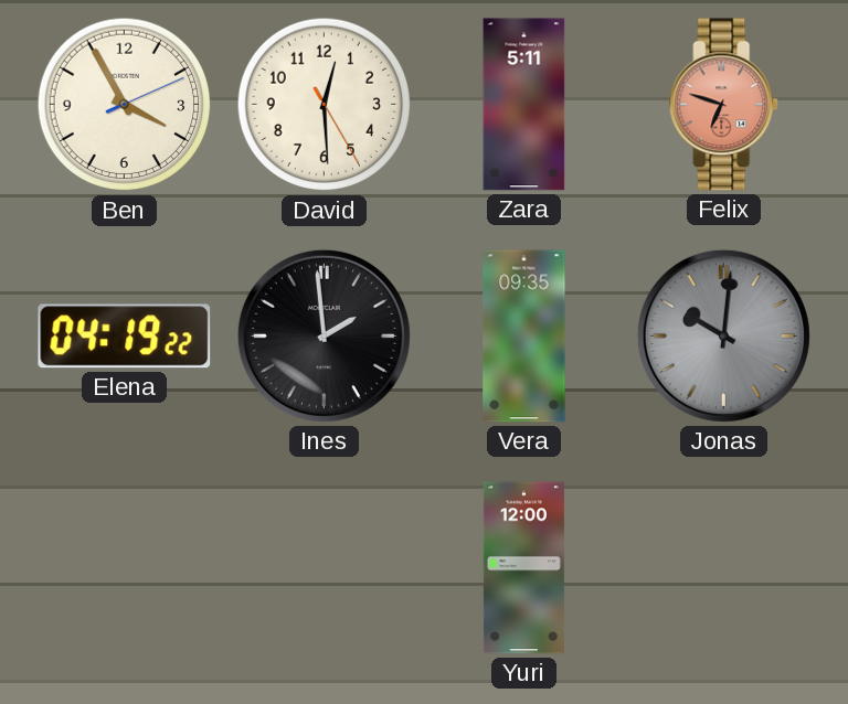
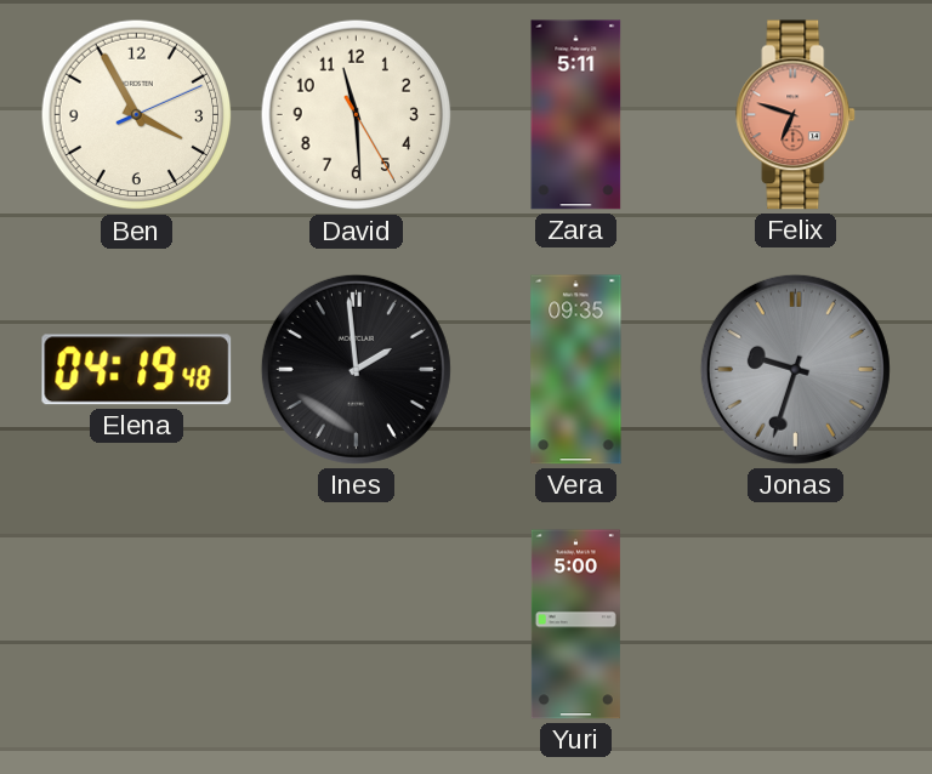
David: 12:29 -> 11:29
Elena: 04:19:22 -> 04:19:48
Jonas: 10:01 -> 9:33
Yuri: 12:00 -> 5:00
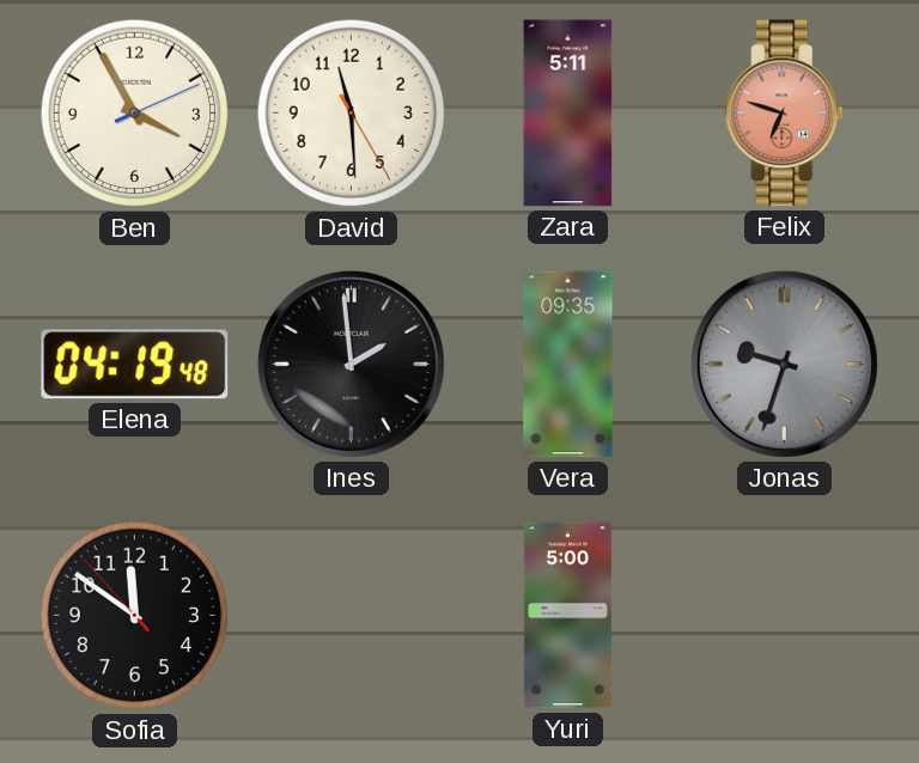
Sofia: none -> 11:50
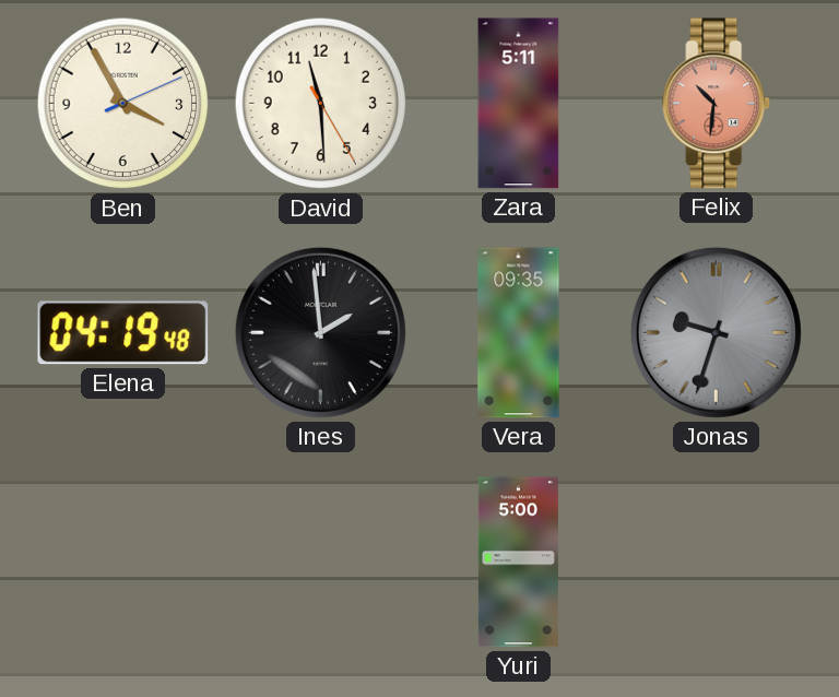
Felix: 6:48 -> 10:31
Sofia: 11:50 -> none
